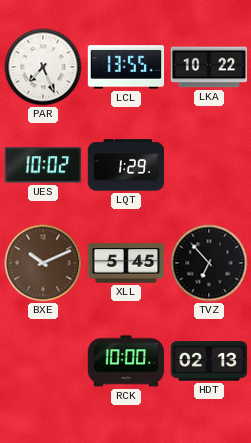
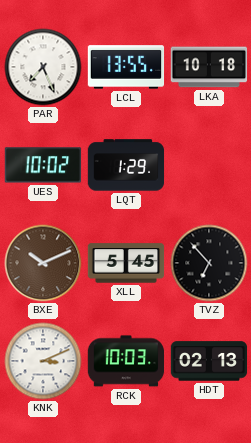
LKA: 10:22 -> 10:18
KNK: none -> 3:11
RCK: 10:00 -> 10:03
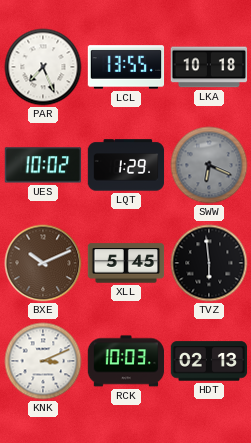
SWW: none -> 6:19
TVZ: 6:53 -> 5:59
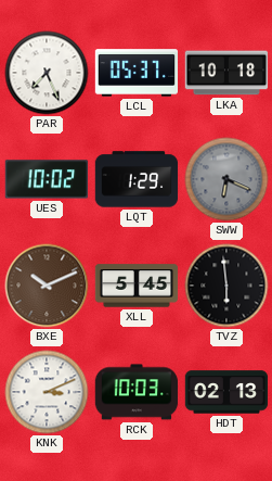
LCL: 13:55 -> 05:37
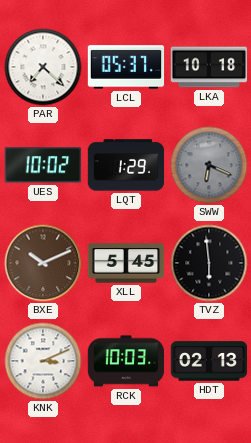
PAR: 7:26 -> 7:22
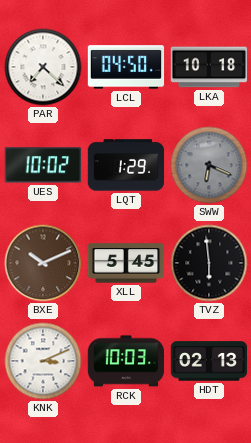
LCL: 05:37 -> 04:50
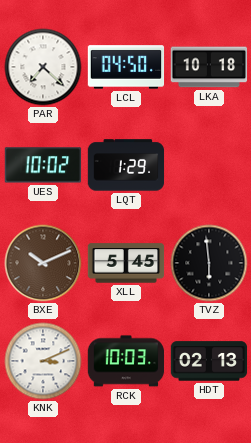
SWW: 6:19 -> none
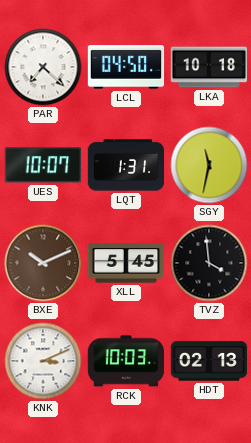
UES: 10:02 -> 10:07
LQT: 1:29 -> 1:31
SGY: none -> 11:32
TVZ: 5:59 -> 3:59
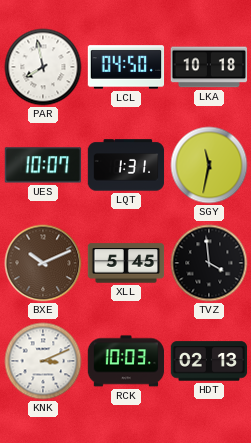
PAR: 7:22 -> 7:58
